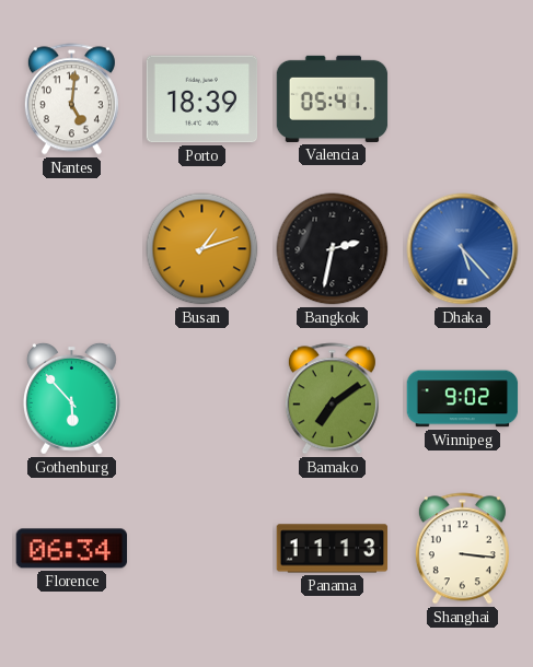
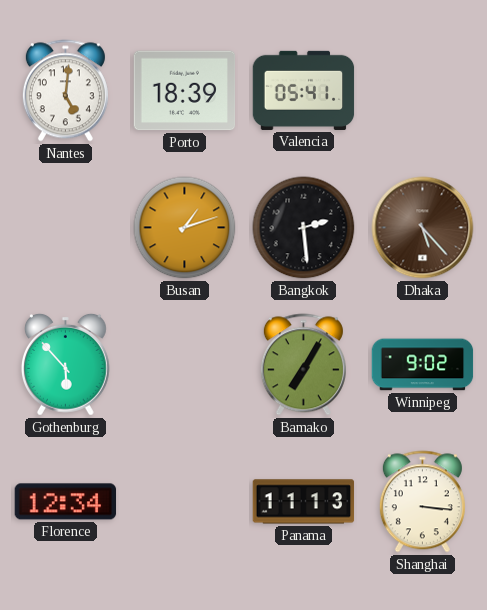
Bangkok: 2:32 -> 2:29
Dhaka dial: blue -> brown
Bamako: 7:09 -> 7:05
Florence: 06:34 -> 12:34
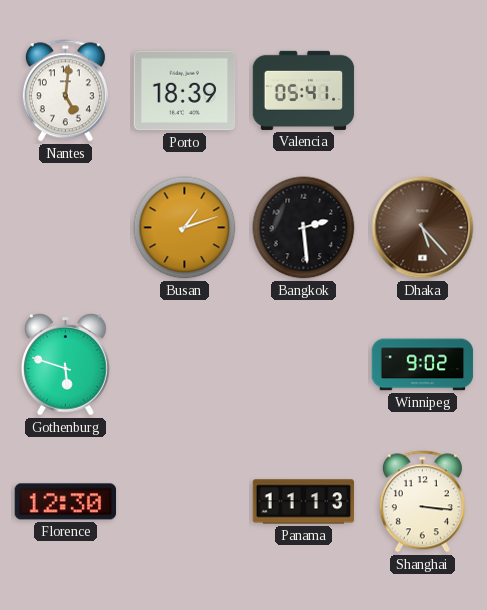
Gothenburg: 5:53 -> 5:48
Bamako: 7:05 -> none
Florence: 12:34 -> 12:30
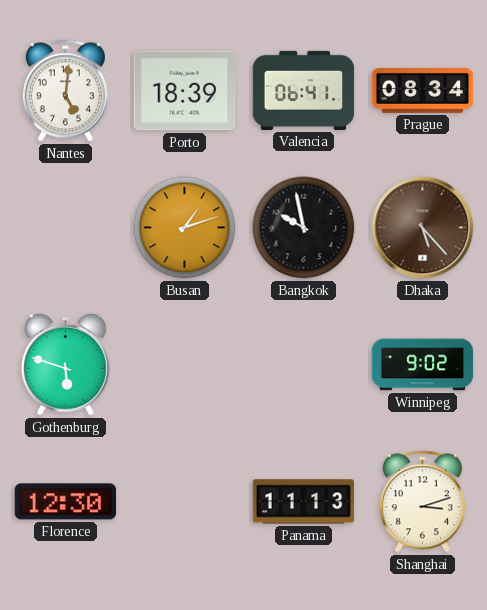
Valencia: 05:41 -> 06:41
Prague: none -> 08:34
Bangkok: 2:29 -> 9:58
Shanghai: 3:16 -> 3:12
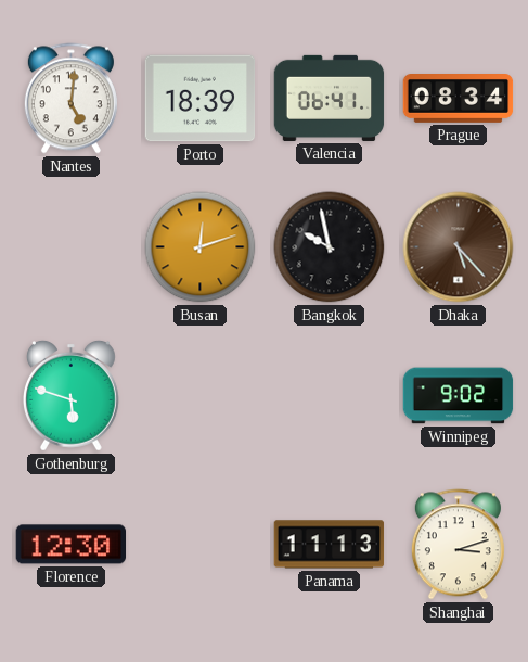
Busan: 1:12 -> 12:12
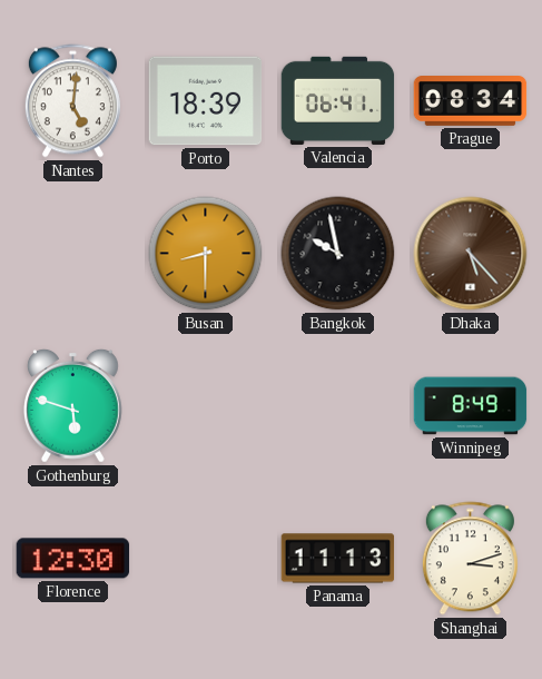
Busan: 12:12 -> 8:30
Winnipeg: 9:02 -> 8:49
